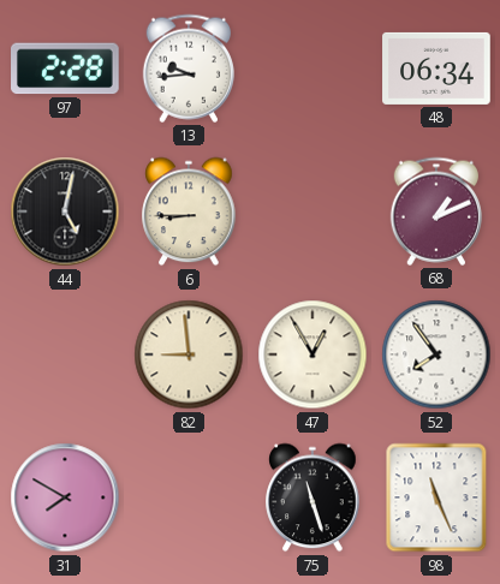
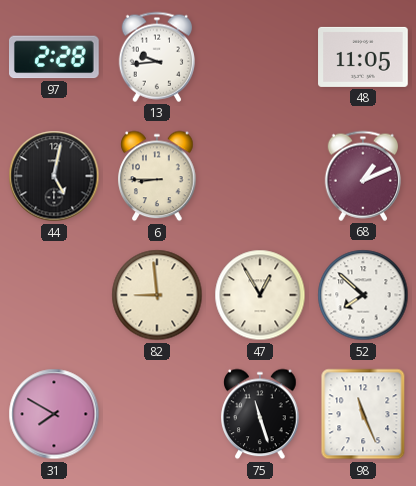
48: 06:34 -> 11:05
52: 7:54 -> 7:52
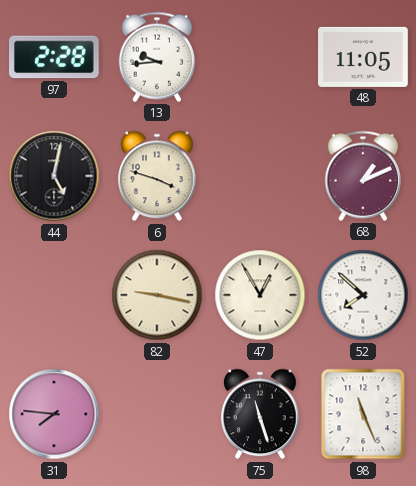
6: 8:45 -> 3:48
82: 8:59 -> 9:17
31: 7:50 -> 7:46
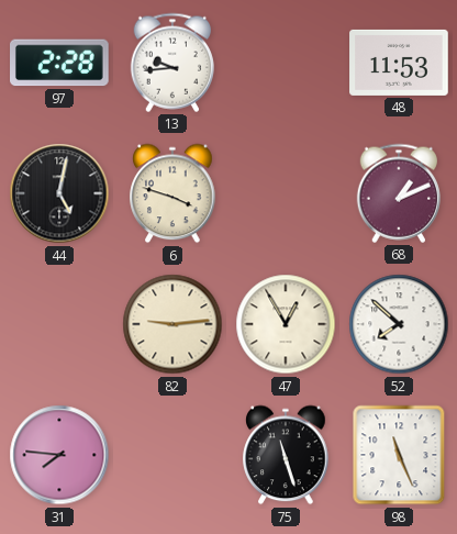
48: 11:05 -> 11:53
82: 9:17 -> 9:14
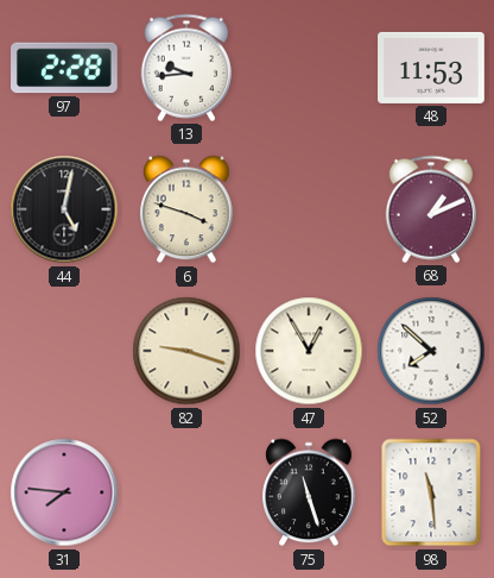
82: 9:14 -> 9:18
98: 11:26 -> 11:29
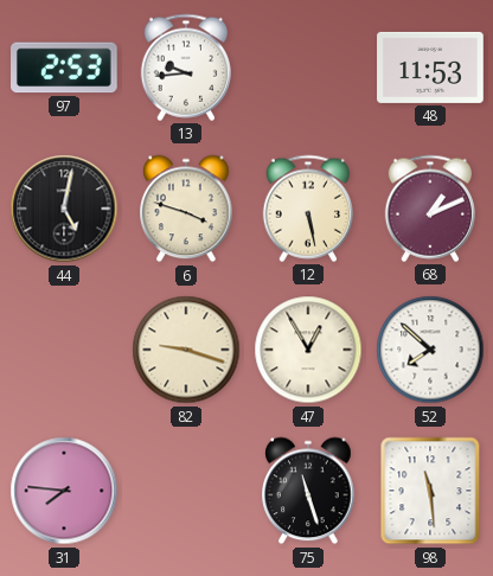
97: 2:28 -> 2:53
12: none -> 5:28
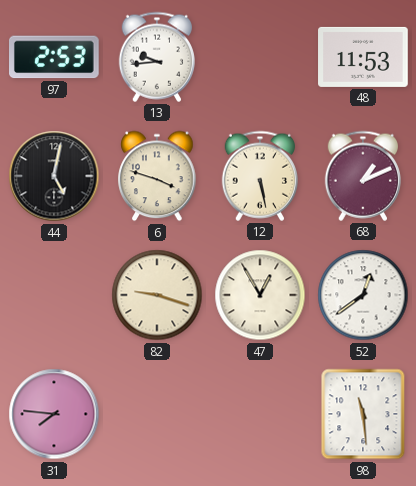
52: 7:52 -> 12:39
75: 11:27 -> none
